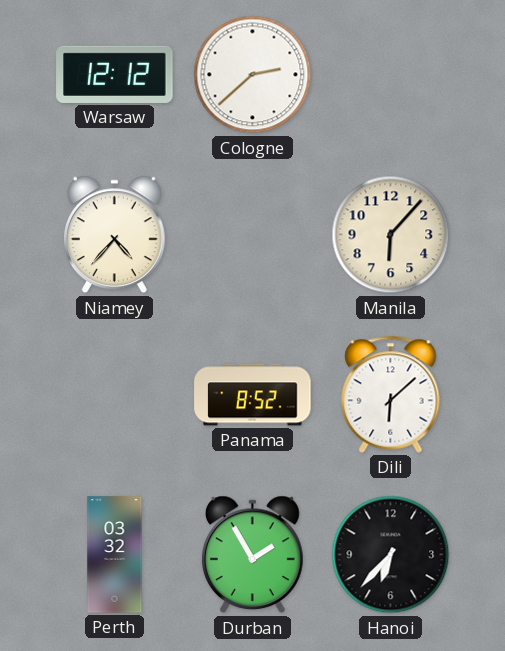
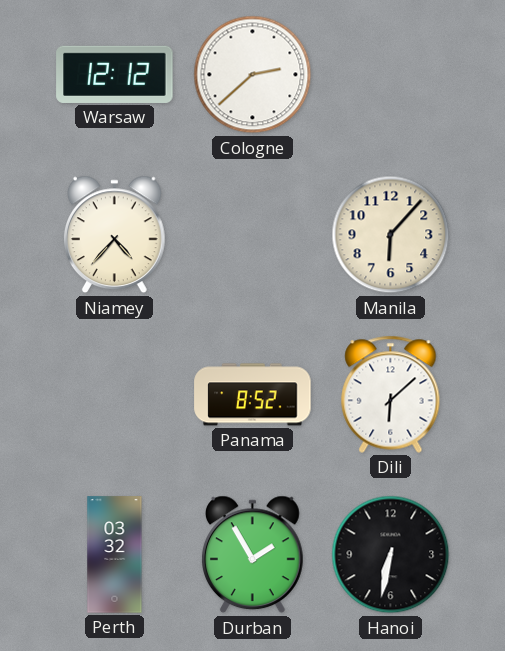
Hanoi: 6:37 -> 6:32
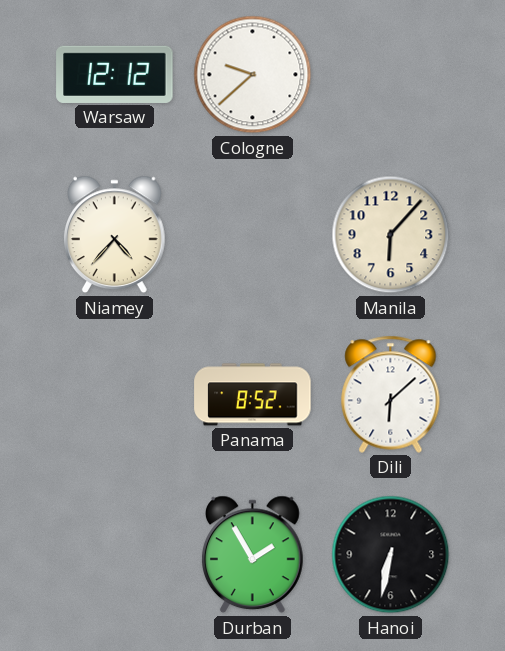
Cologne: 2:38 -> 9:38
Perth: 03:32 -> none
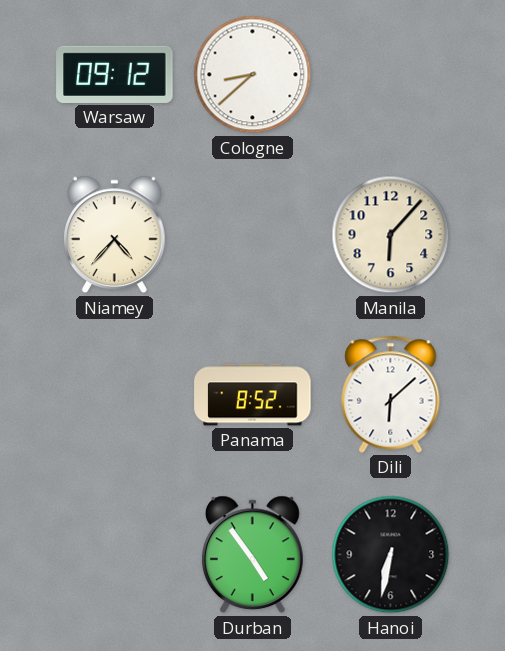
Warsaw: 12:12 -> 09:12
Cologne: 9:38 -> 8:38
Durban: 1:55 -> 4:54
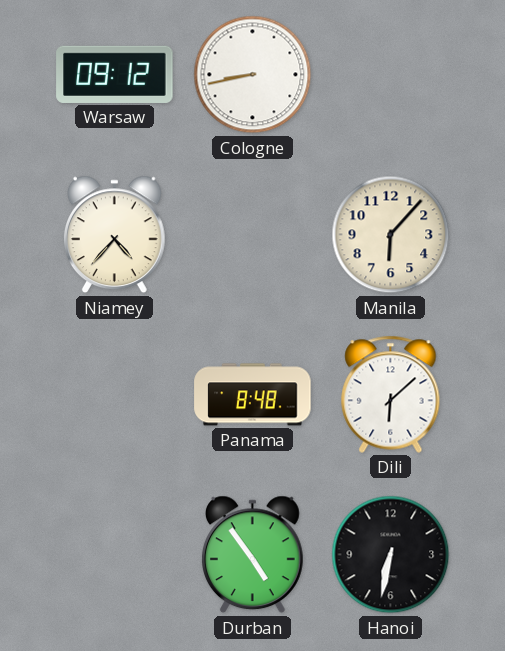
Cologne: 8:38 -> 8:43
Panama: 8:52 -> 8:48
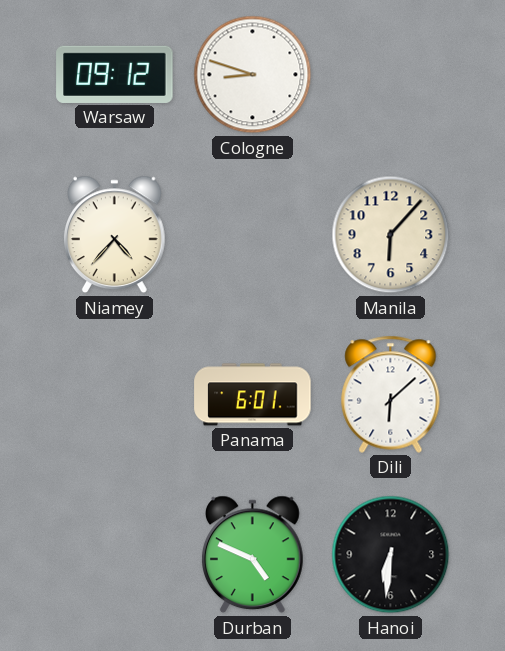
Cologne: 8:43 -> 8:48
Panama: 8:48 -> 6:01
Durban: 4:54 -> 4:49
Hanoi: 6:32 -> 6:31
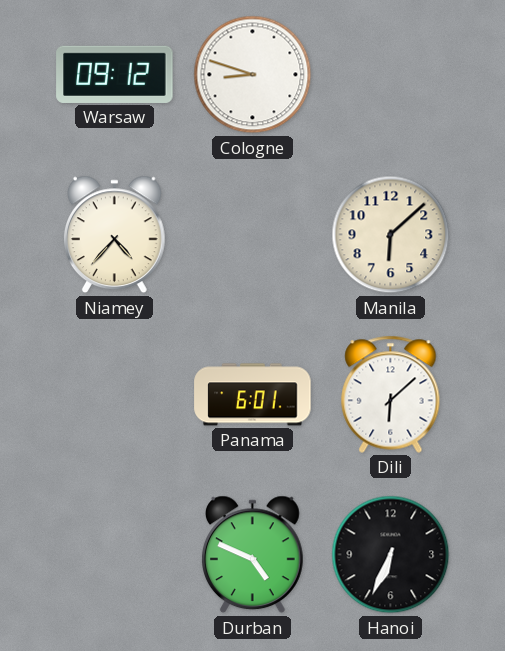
Manila: 6:07 -> 6:08
Hanoi: 6:31 -> 6:34
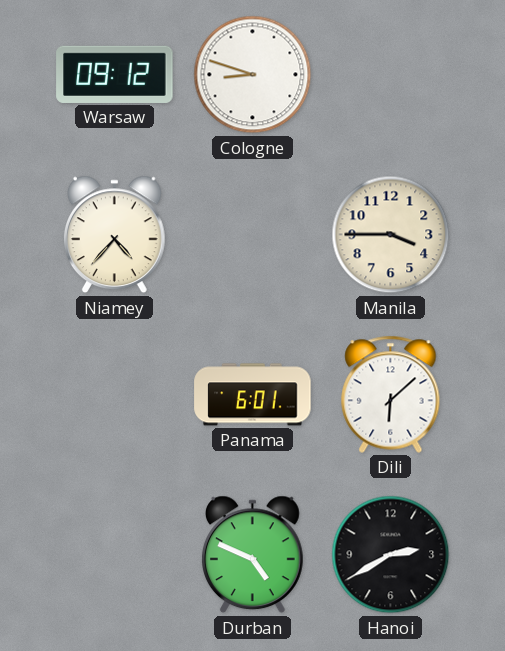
Manila: 6:08 -> 3:45
Hanoi: 6:34 -> 2:40
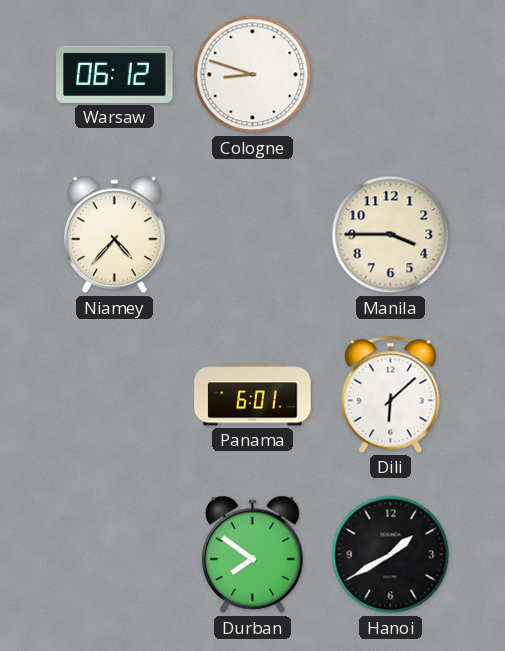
Warsaw: 09:12 -> 06:12
Durban: 4:49 -> 7:51
Hanoi: 2:40 -> 1:40
